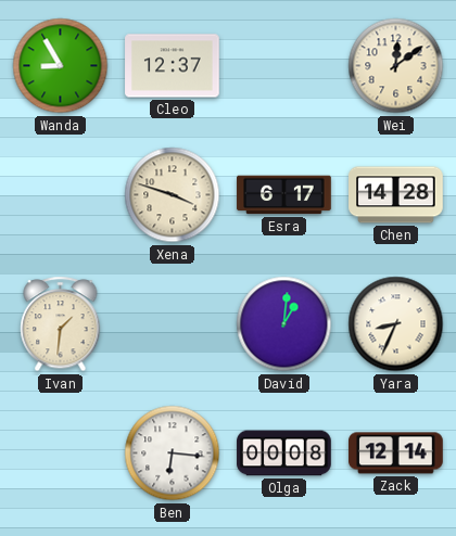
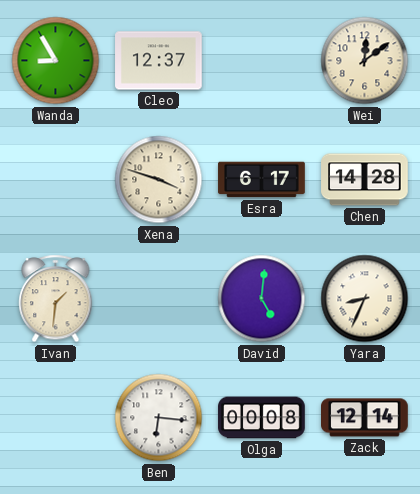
David: 1:01 -> 5:01
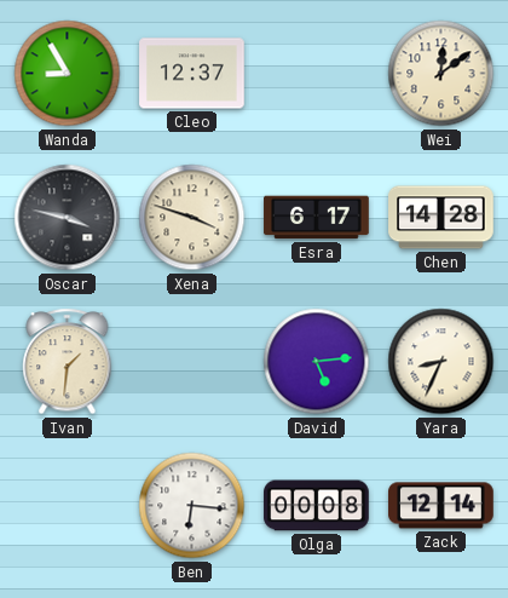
Oscar: none -> 3:47
David: 5:01 -> 5:14
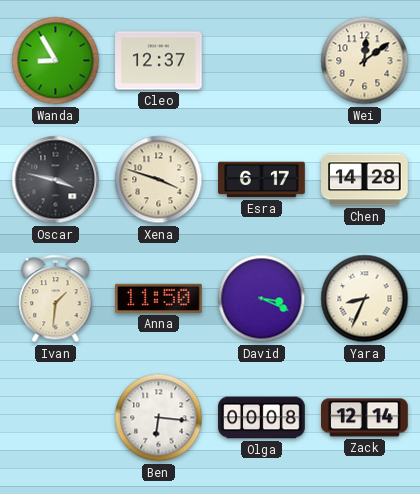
Anna: none -> 11:50
David: 5:14 -> 3:19
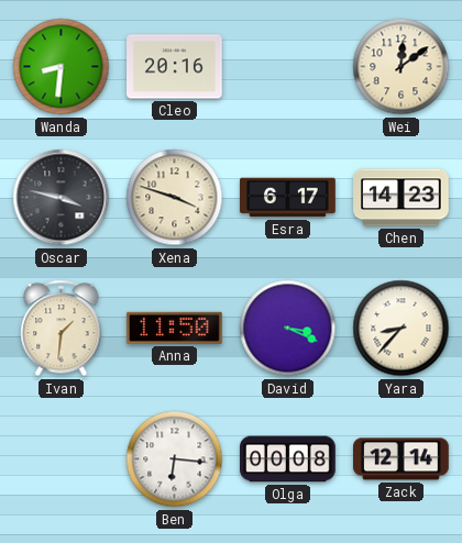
Wanda: 8:55 -> 8:31
Cleo: 12:37 -> 20:16
Chen: 14:28 -> 14:23
Yara: 8:34 -> 8:37
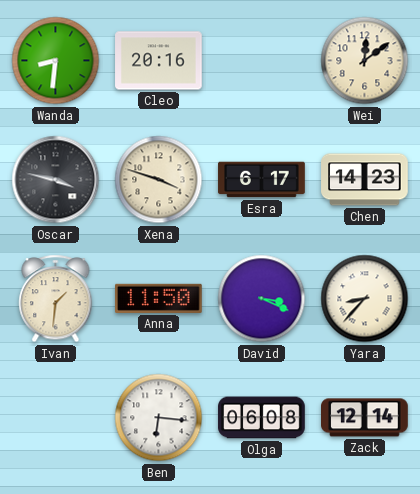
Olga: 00:08 -> 06:08
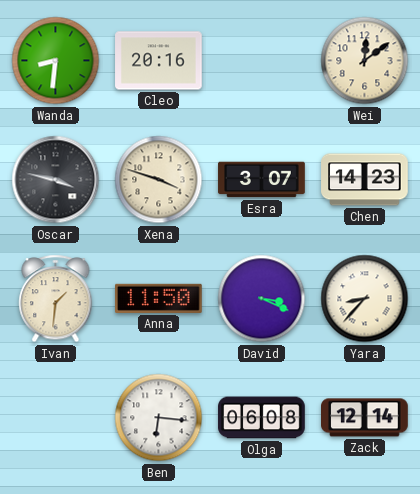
Esra: 6:17 -> 3:07
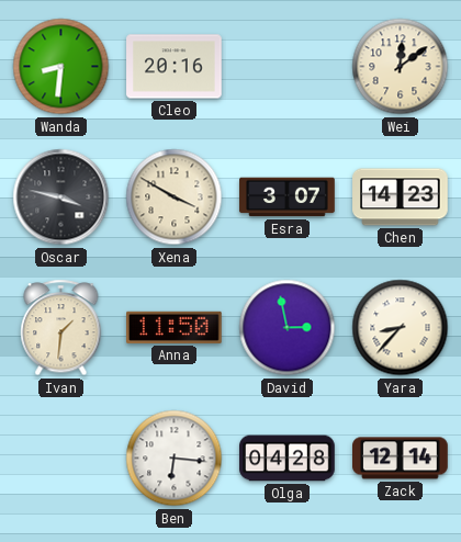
Xena: 3:48 -> 3:50
David: 3:19 -> 2:58
Olga: 06:08 -> 04:28
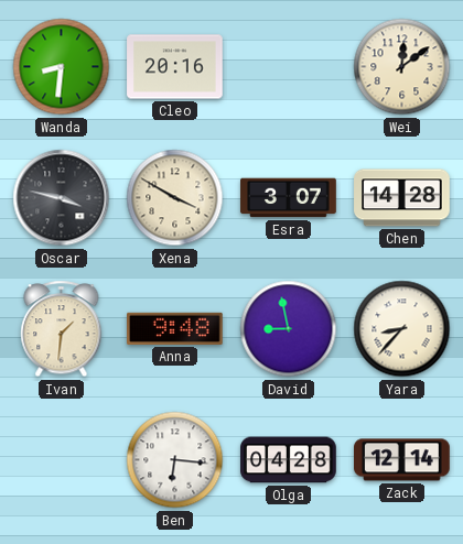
Chen: 14:23 -> 14:28
Anna: 11:50 -> 9:48
David: 2:58 -> 8:58
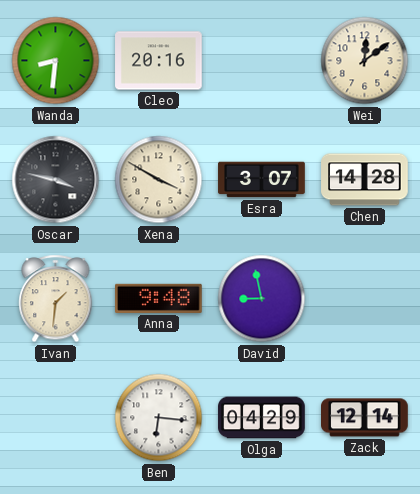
Yara: 8:37 -> none
Olga: 04:28 -> 04:29
